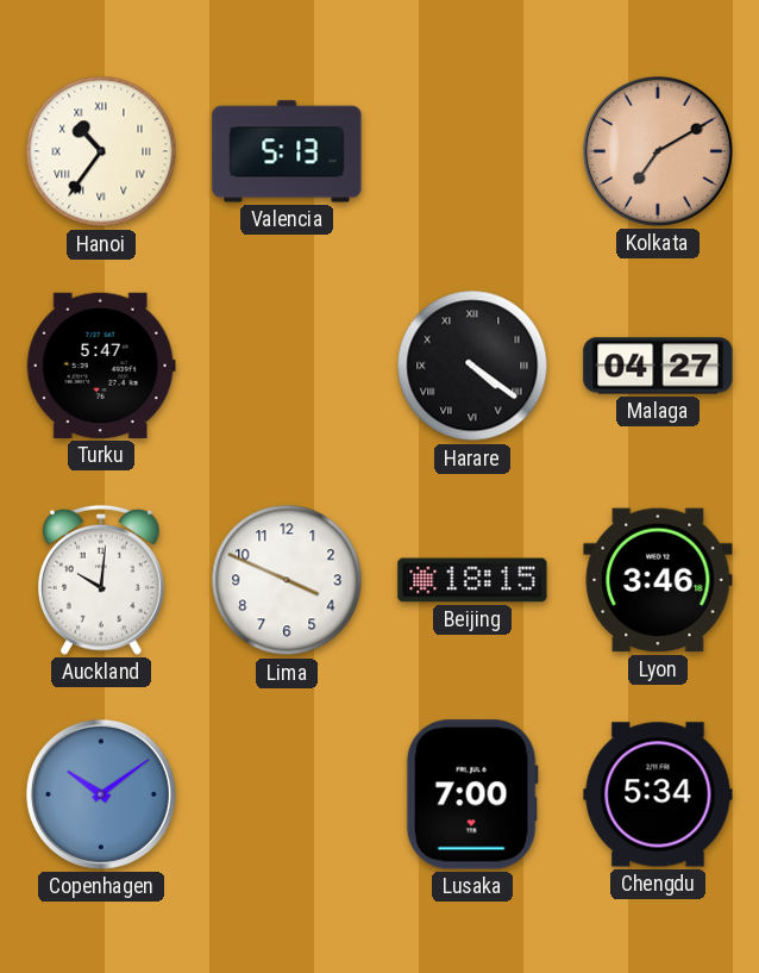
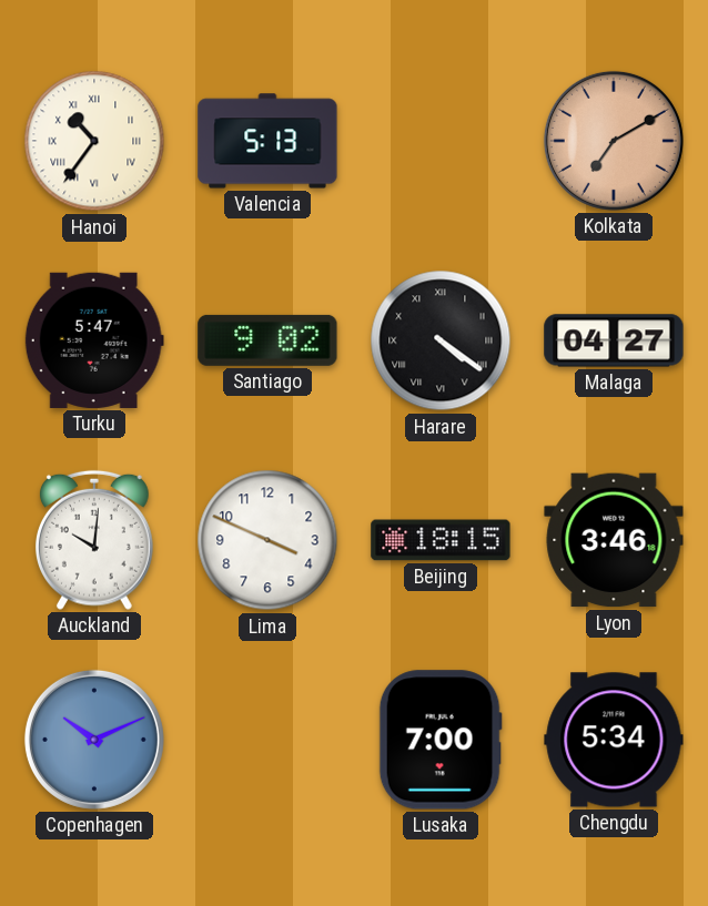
Santiago: none -> 9:02
Copenhagen: 10:09 -> 10:11
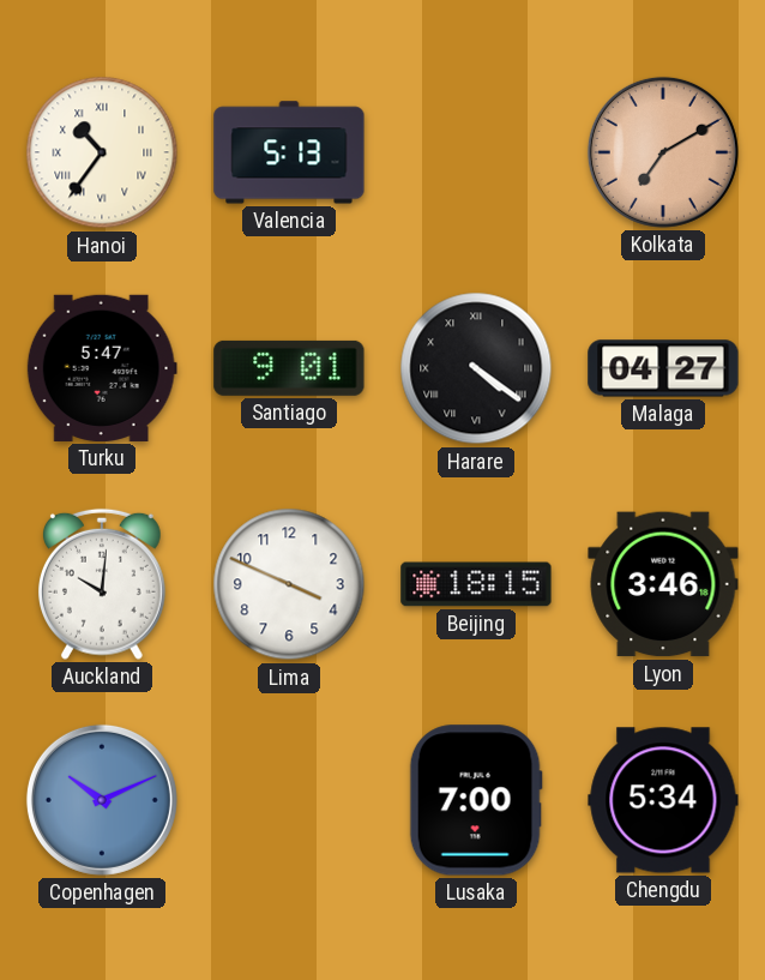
Santiago: 9:02 -> 9:01
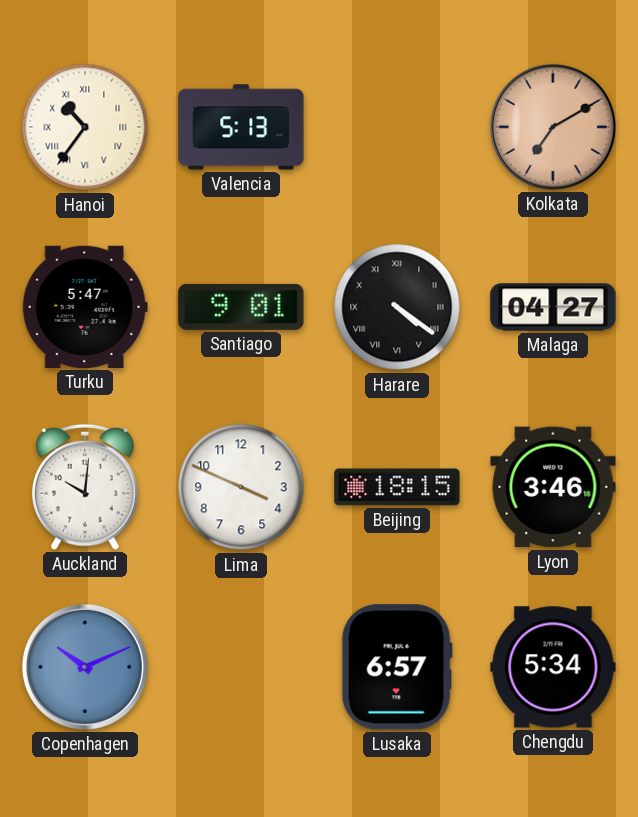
Lusaka: 7:00 -> 6:57
